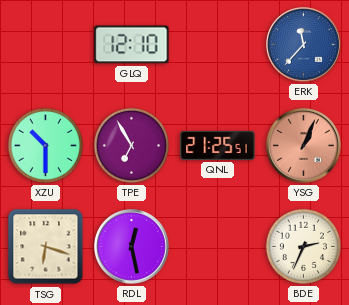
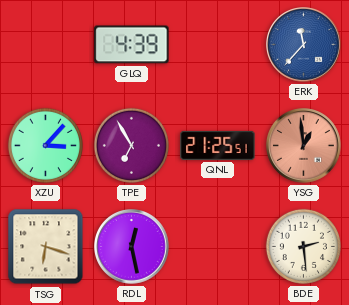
GLQ: 12:10 -> 4:39
XZU: 10:30 -> 3:07
YSG: 1:04 -> 12:59
BDE: 2:34 -> 2:29
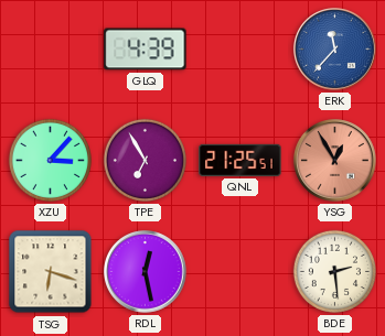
YSG: 12:59 -> 12:55
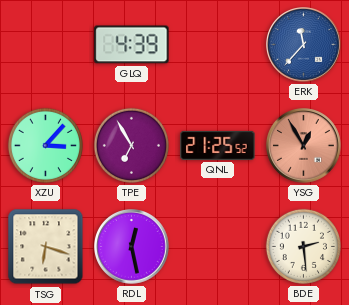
QNL: 21:25:51 -> 21:25:52
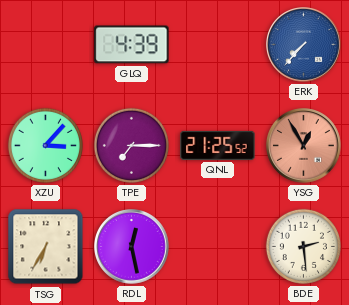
ERK: 11:37 -> 7:37
TPE: 6:55 -> 7:15
TSG: 6:18 -> 6:35
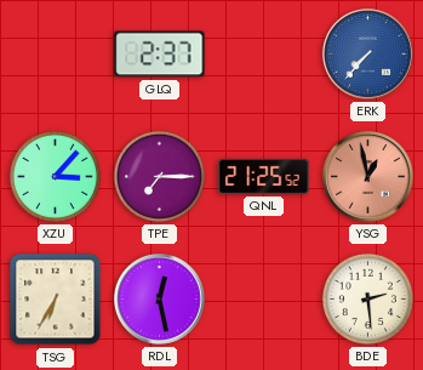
GLQ: 4:39 -> 2:37
YSG: 12:55 -> 12:58
